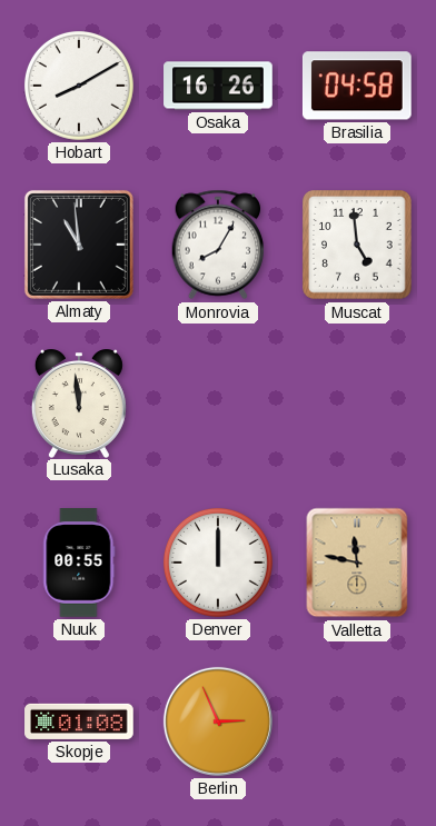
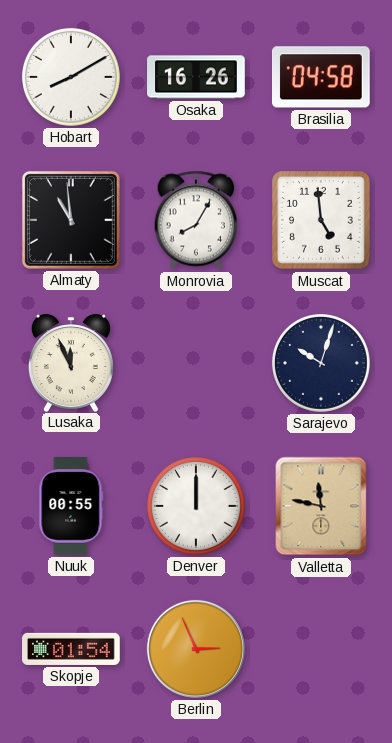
Lusaka: 11:59 -> 11:56
Sarajevo: none -> 10:03
Skopje: 01:08 -> 01:54
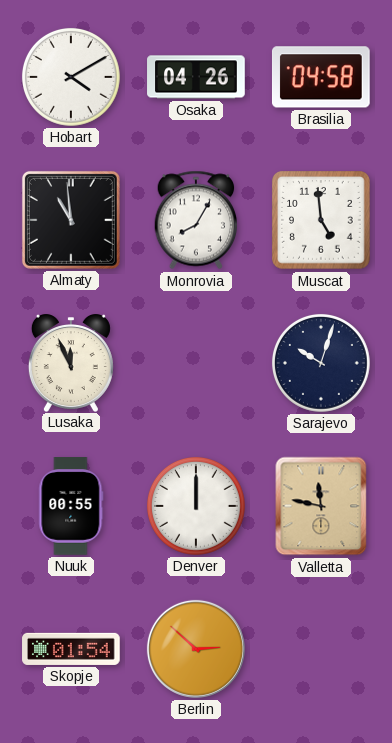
Hobart: 8:10 -> 4:10
Osaka: 16:26 -> 04:26
Berlin: 2:56 -> 2:52
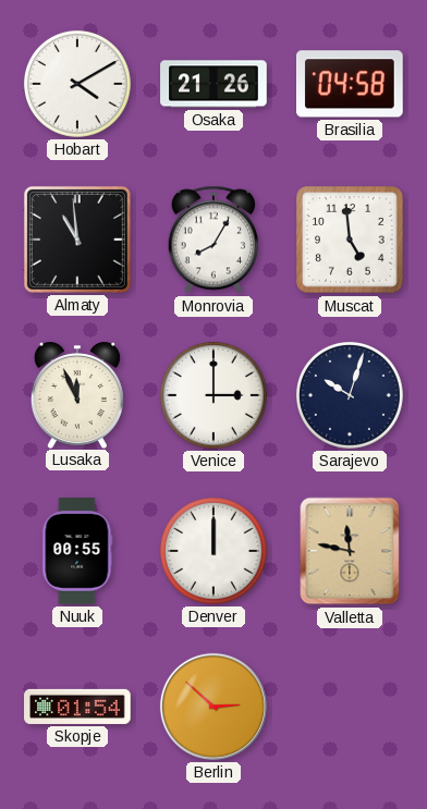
Osaka: 04:26 -> 21:26
Venice: none -> 3:00
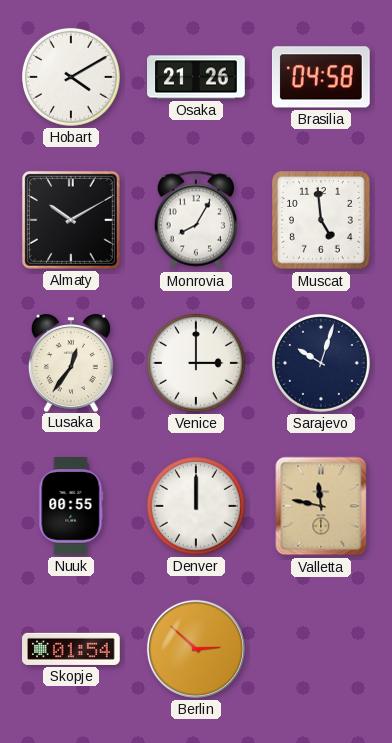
Almaty: 10:59 -> 10:10
Lusaka: 11:56 -> 12:36
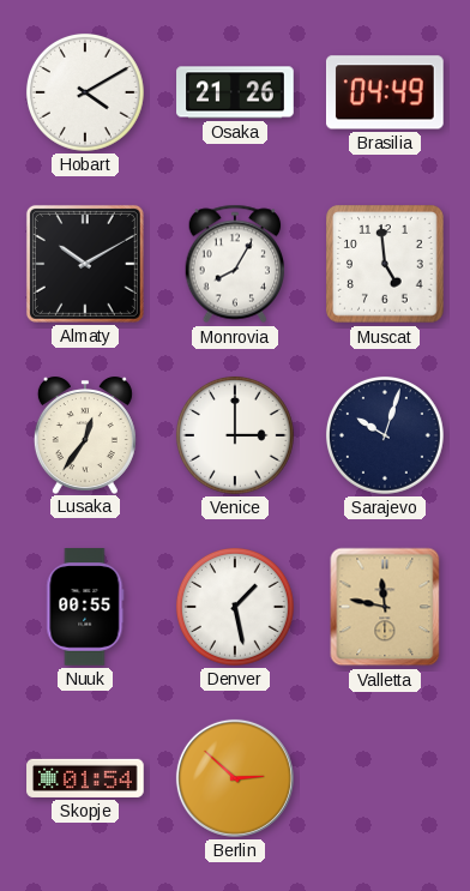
Brasilia: 04:58 -> 04:49
Denver: 12:00 -> 1:28
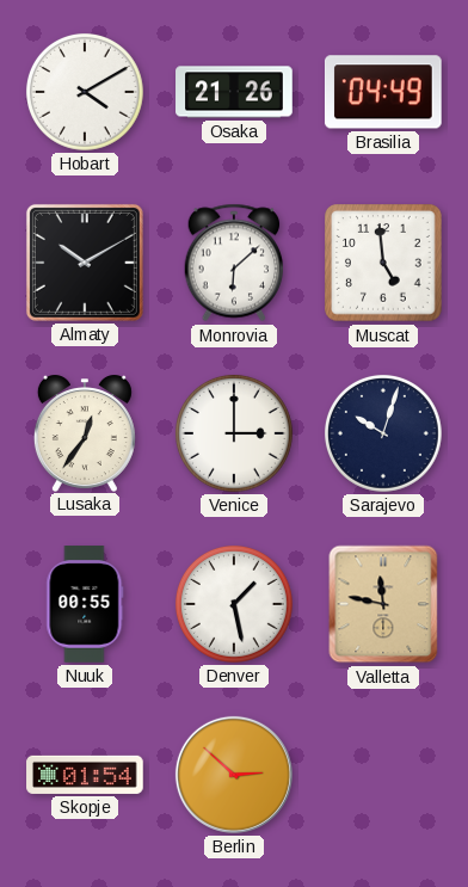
Monrovia: 8:05 -> 6:08
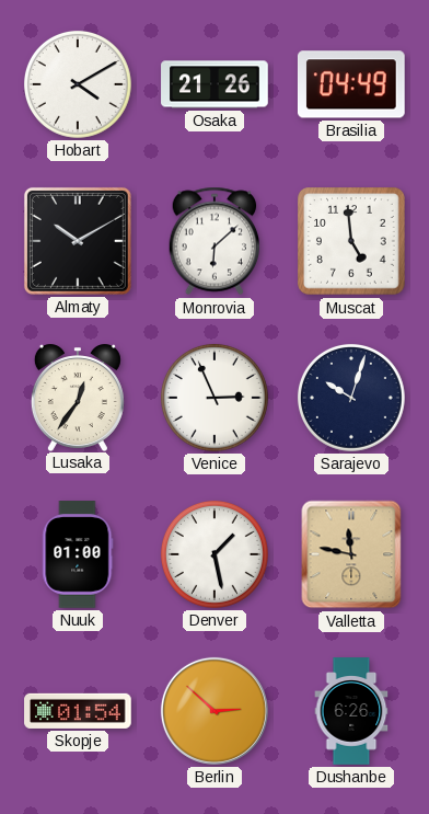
Venice: 3:00 -> 2:56
Nuuk: 00:55 -> 01:00
Dushanbe: none -> 6:26
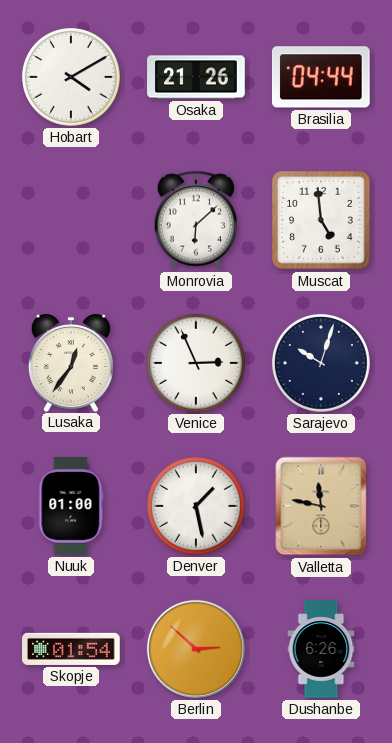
Brasilia: 04:49 -> 04:44
Almaty: 10:10 -> none
